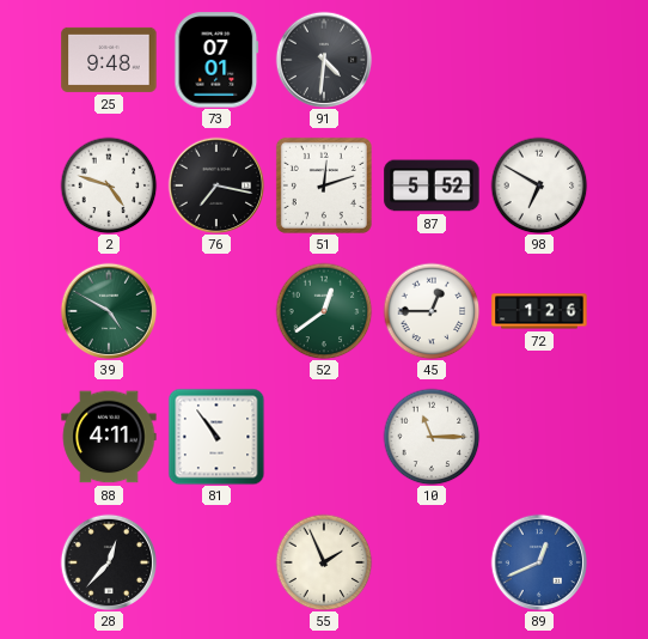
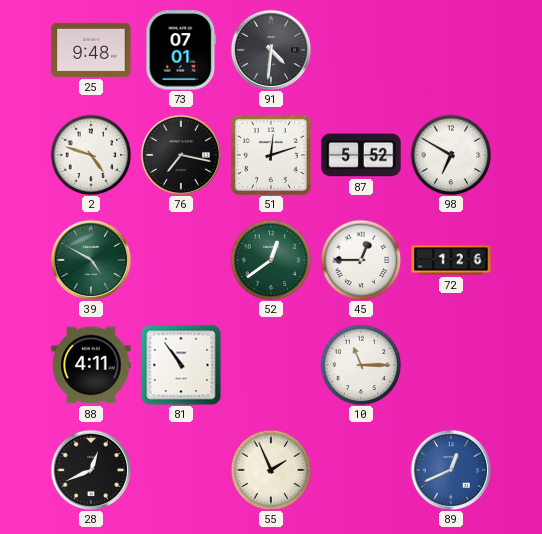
28: 12:37 -> 12:41
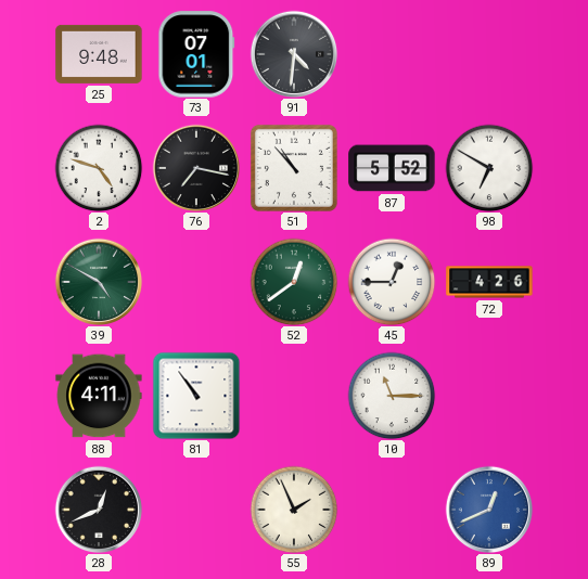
51: 12:12 -> 10:53
72: 1:26 -> 4:26
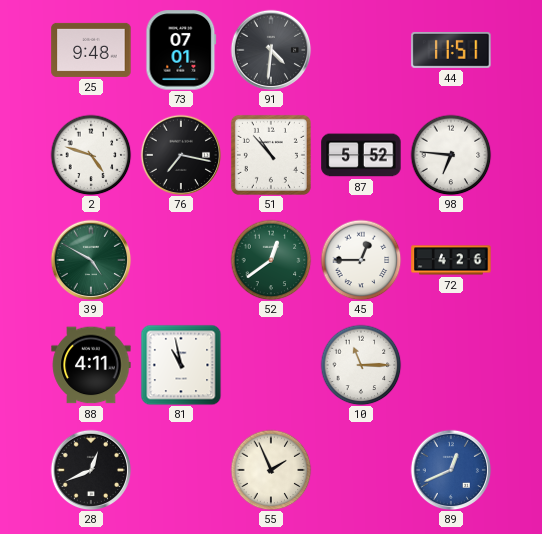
44: none -> 11:51
98: 6:50 -> 6:46
81: 10:54 -> 10:58
